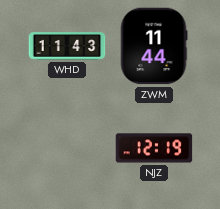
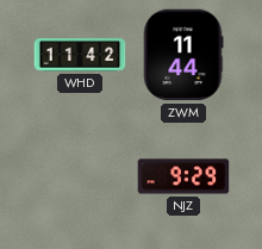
WHD: 11:43 -> 11:42
NJZ: 12:19 -> 9:29
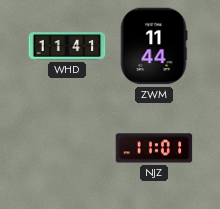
WHD: 11:42 -> 11:41
NJZ: 9:29 -> 11:01
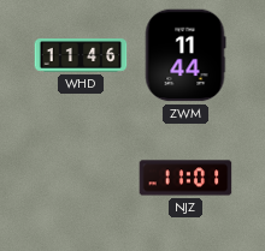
WHD: 11:41 -> 11:46
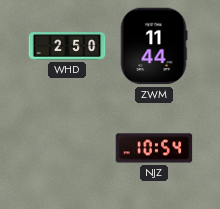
WHD: 11:46 -> 2:50
NJZ: 11:01 -> 10:54
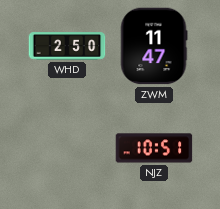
ZWM: 11:44 -> 11:47
NJZ: 10:54 -> 10:51
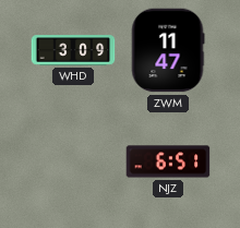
WHD: 2:50 -> 3:09
NJZ: 10:51 -> 6:51
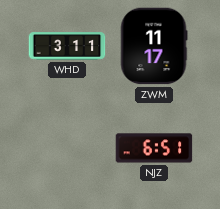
WHD: 3:09 -> 3:11
ZWM: 11:47 -> 11:17
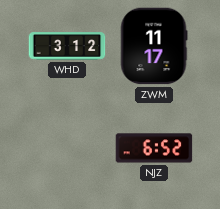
WHD: 3:11 -> 3:12
NJZ: 6:51 -> 6:52
